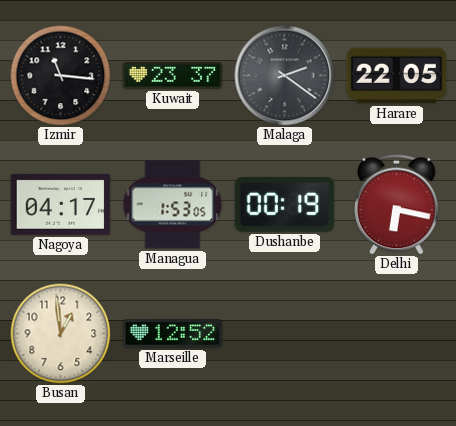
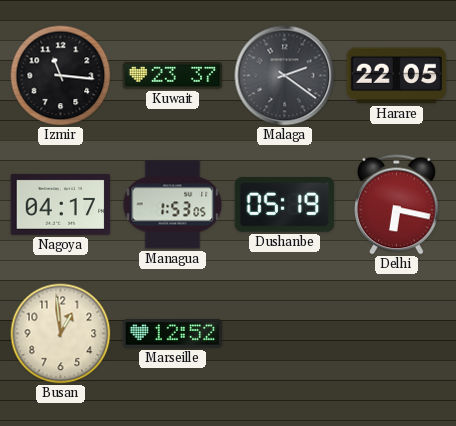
Dushanbe: 00:19 -> 05:19
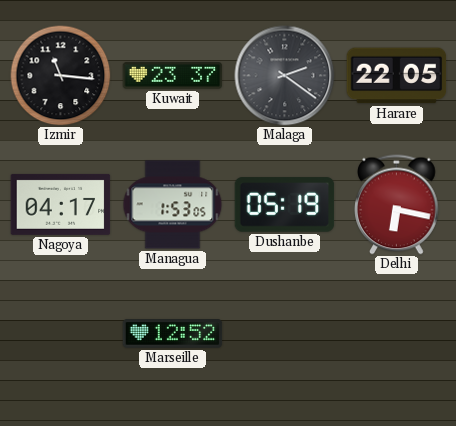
Busan: 12:59 -> none
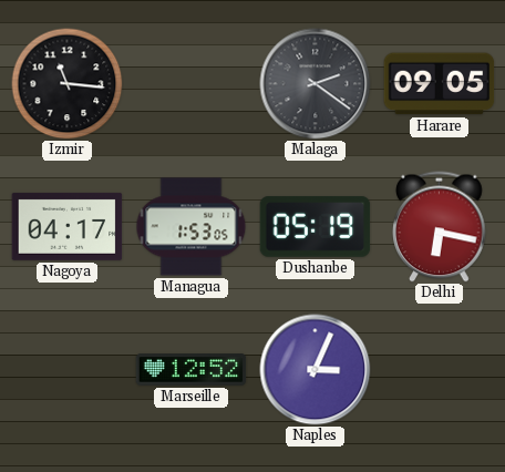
Kuwait: 23:37 -> none
Harare: 22:05 -> 09:05
Naples: none -> 3:04
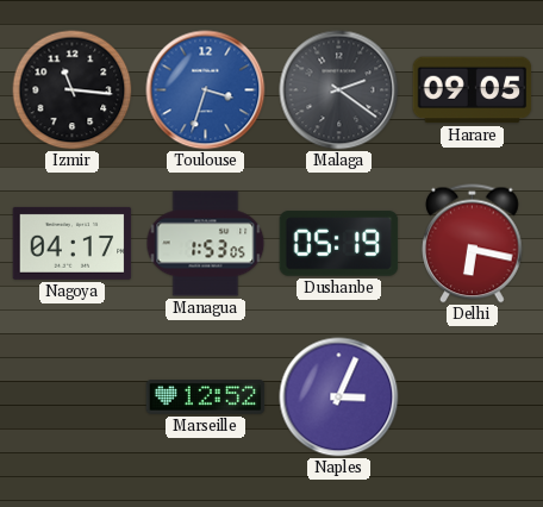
Toulouse: none -> 3:33
